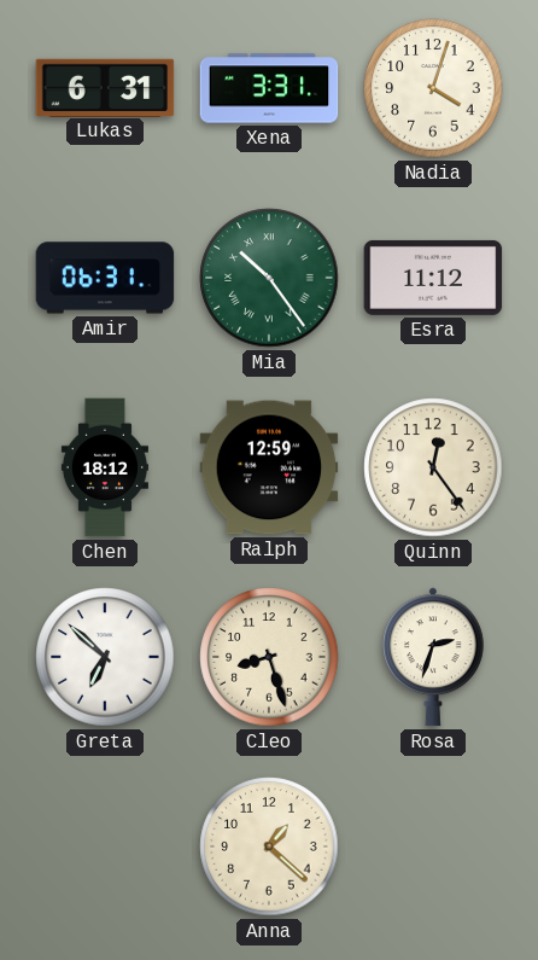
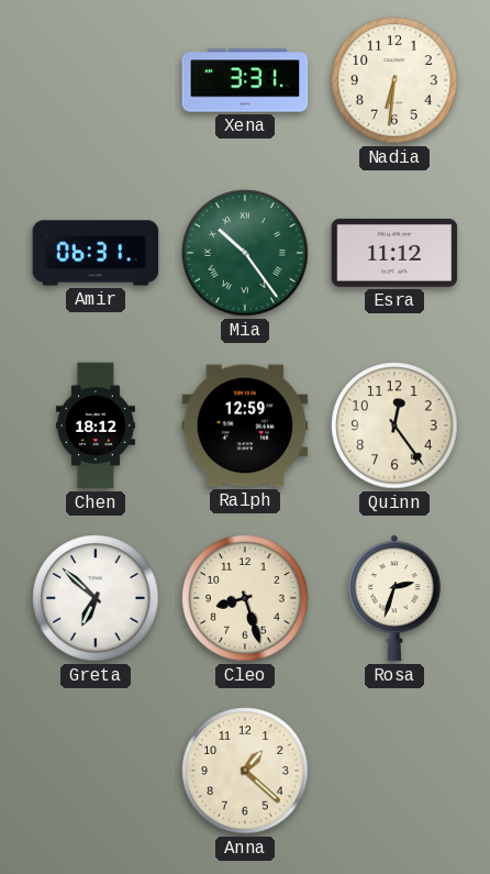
Lukas: 6:31 -> none
Nadia: 4:03 -> 6:31
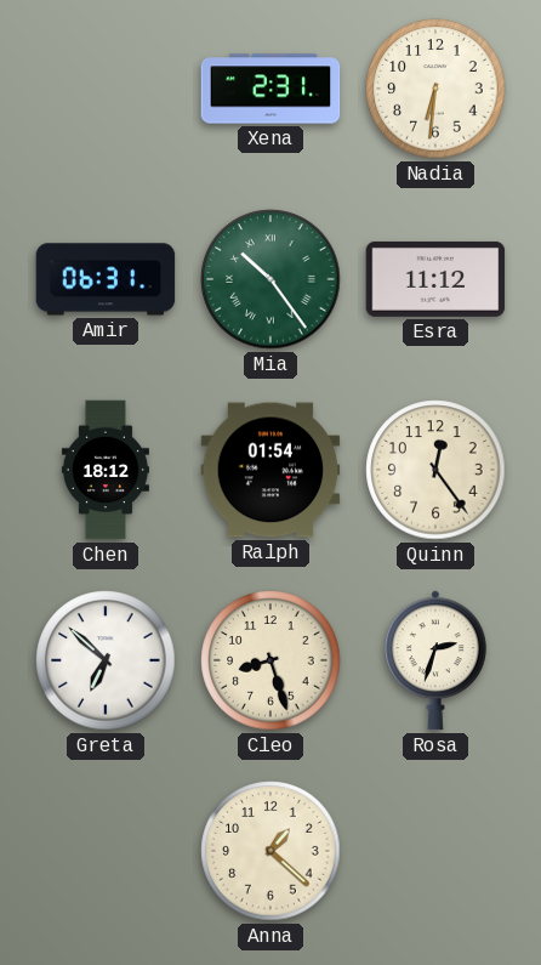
Xena: 3:31 -> 2:31
Ralph: 12:59 -> 01:54
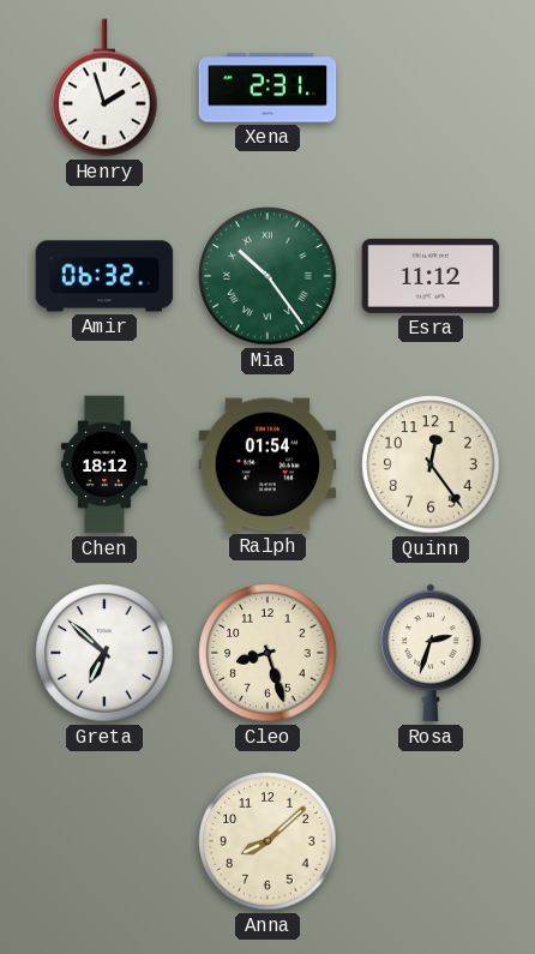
Henry: none -> 1:57
Nadia: 6:31 -> none
Amir: 06:31 -> 06:32
Anna: 1:22 -> 8:08
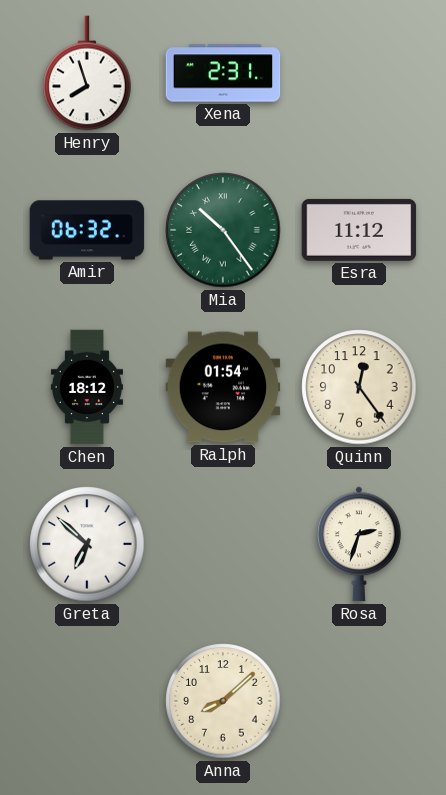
Henry: 1:57 -> 7:57
Cleo: 8:27 -> none
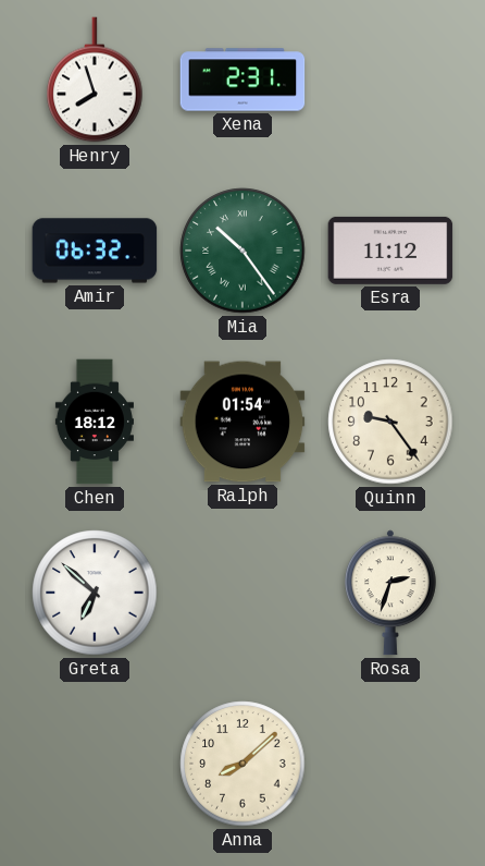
Quinn: 12:24 -> 9:24
